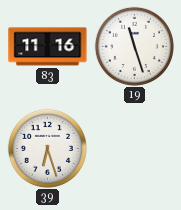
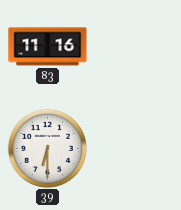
19: 11:27 -> none
39: 6:27 -> 6:30
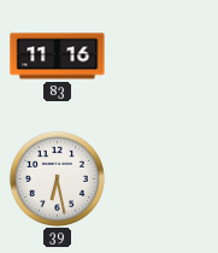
39: 6:30 -> 6:28
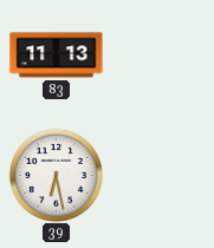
83: 11:16 -> 11:13
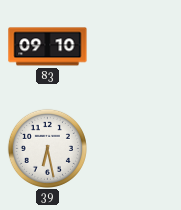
83: 11:13 -> 09:10
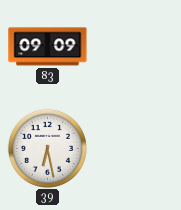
83: 09:10 -> 09:09
